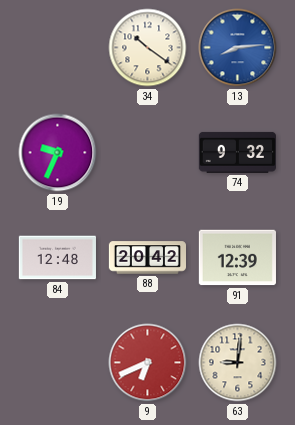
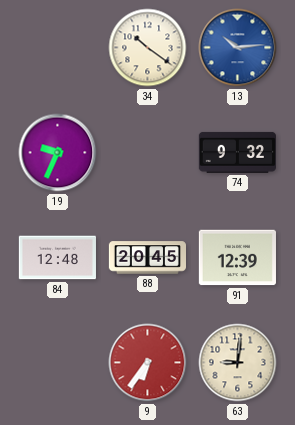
13: 8:14 -> 10:14
88: 20:42 -> 20:45
9: 6:41 -> 6:36
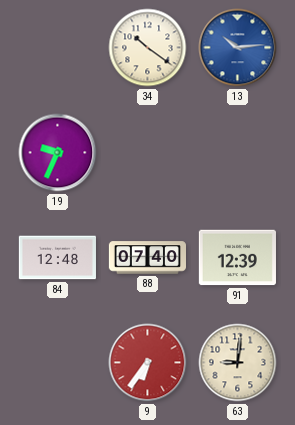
74: 9:32 -> none
88: 20:45 -> 07:40
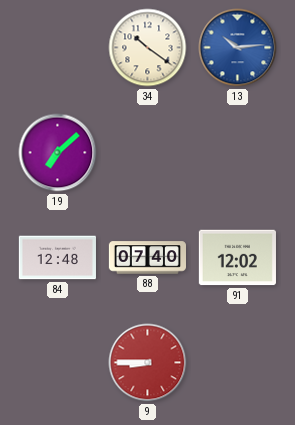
19: 9:34 -> 7:08
91: 12:39 -> 12:02
9: 6:36 -> 8:45
63: 9:01 -> none
